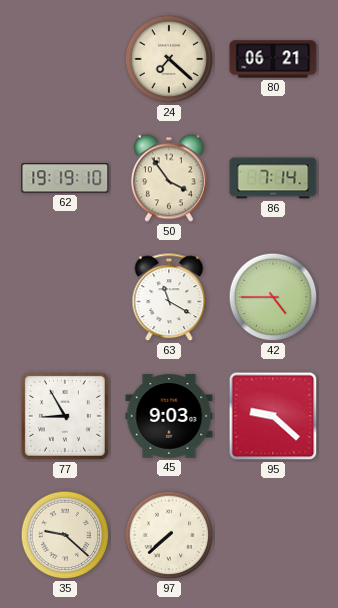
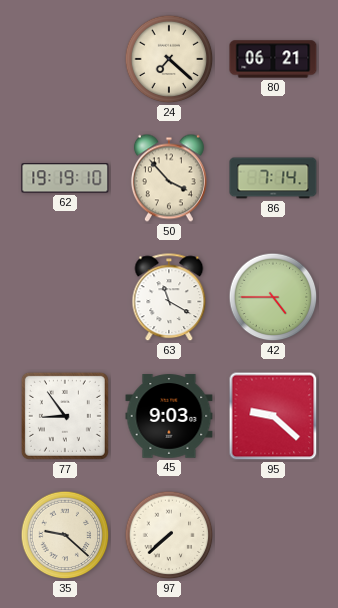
50: 3:54 -> 3:53
77: 8:55 -> 8:54
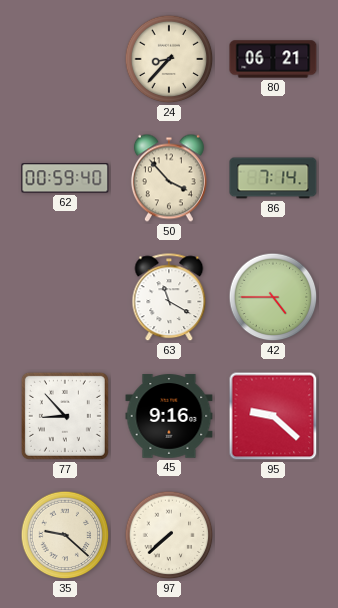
24: 7:22 -> 8:37
62: 19:19 -> 00:59
77: 8:54 -> 8:53
45: 9:03 -> 9:16
